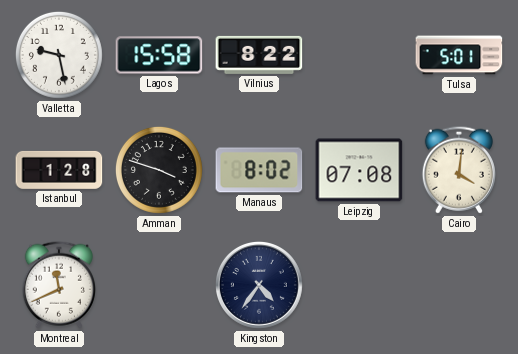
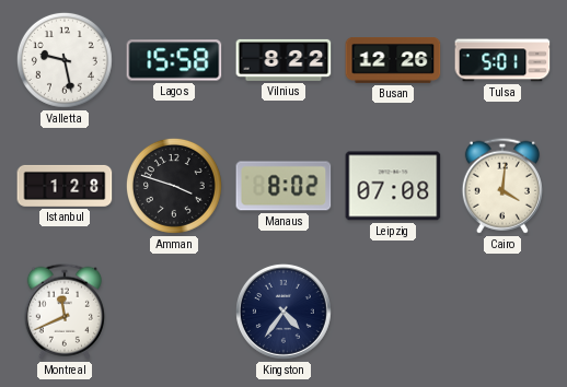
Busan: none -> 12:26
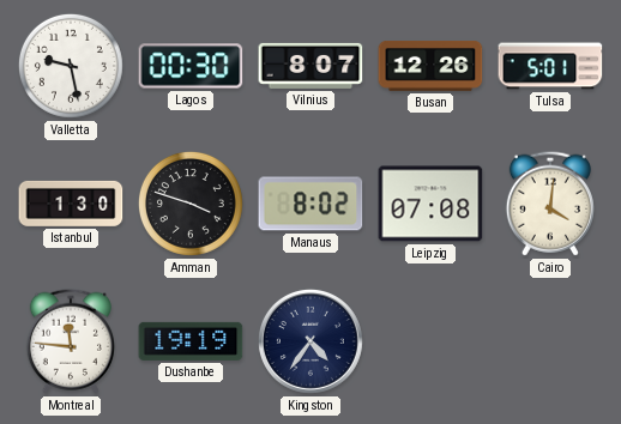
Lagos: 15:58 -> 00:30
Vilnius: 8:22 -> 8:07
Istanbul: 1:28 -> 1:30
Montreal: 11:41 -> 11:46
Dushanbe: none -> 19:19
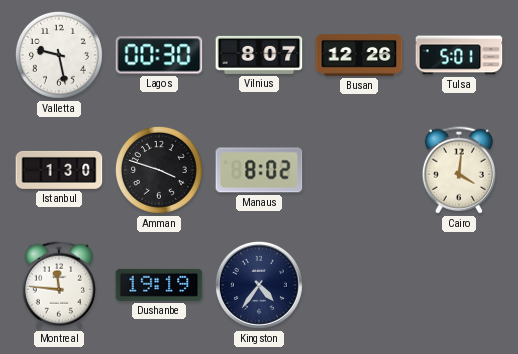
Leipzig: 07:08 -> none
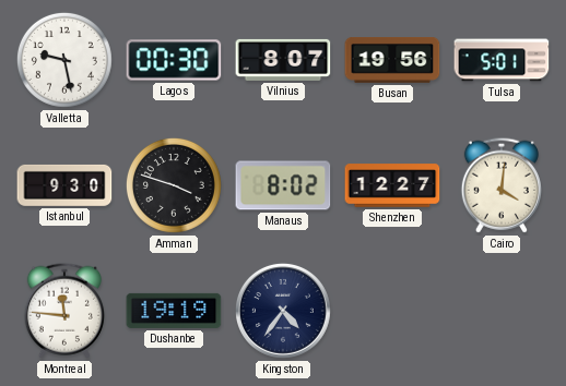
Busan: 12:26 -> 19:56
Istanbul: 1:30 -> 9:30
Shenzhen: none -> 12:27
